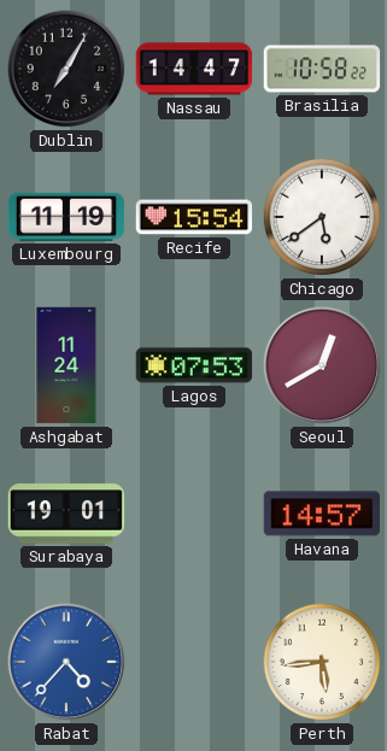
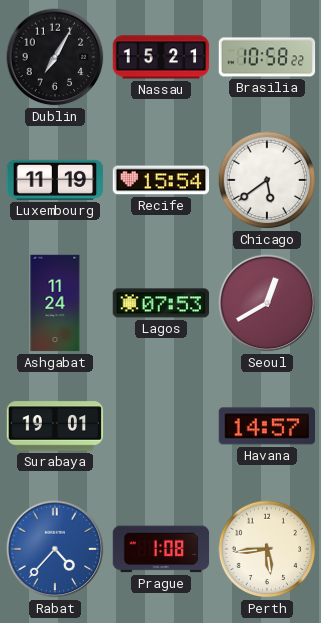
Nassau: 14:47 -> 15:21
Prague: none -> 1:08
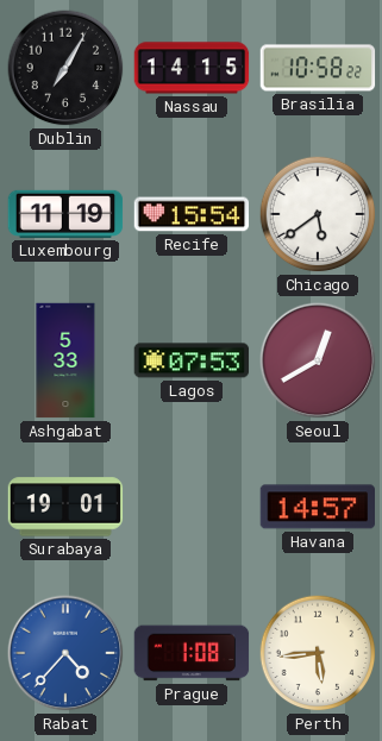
Nassau: 15:21 -> 14:15
Ashgabat: 11:24 -> 5:33
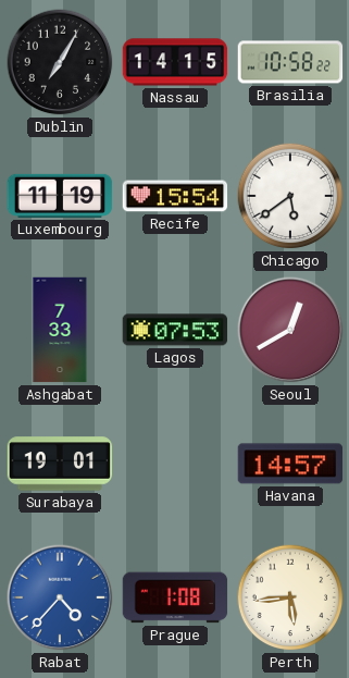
Ashgabat: 5:33 -> 7:33
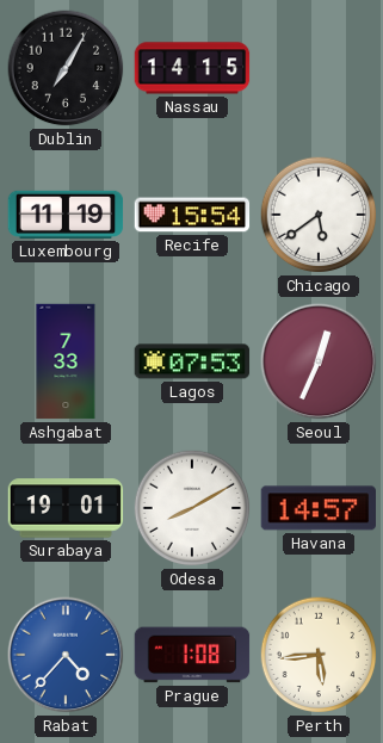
Brasilia: 10:58 -> none
Seoul: 12:40 -> 12:34
Odesa: none -> 8:10
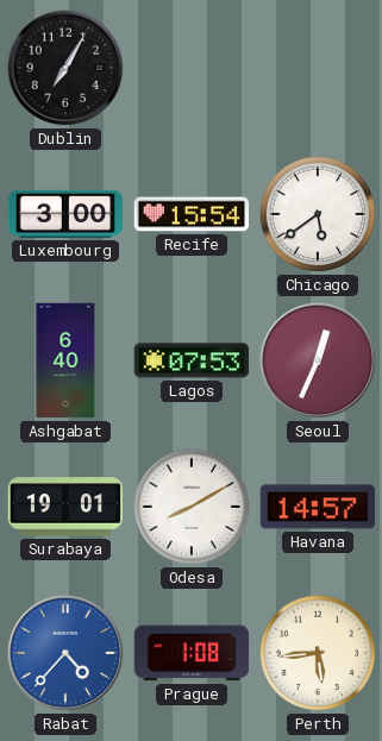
Nassau: 14:15 -> none
Luxembourg: 11:19 -> 3:00
Ashgabat: 7:33 -> 6:40
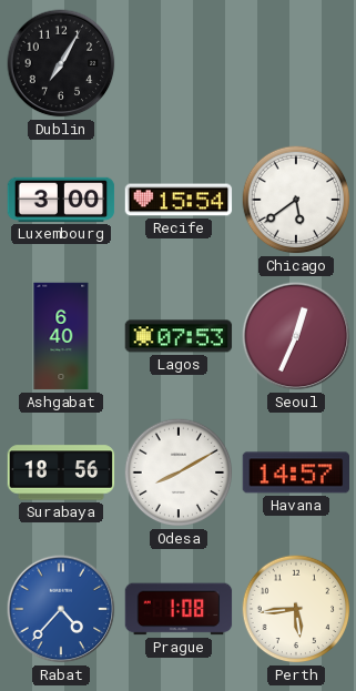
Surabaya: 19:01 -> 18:56
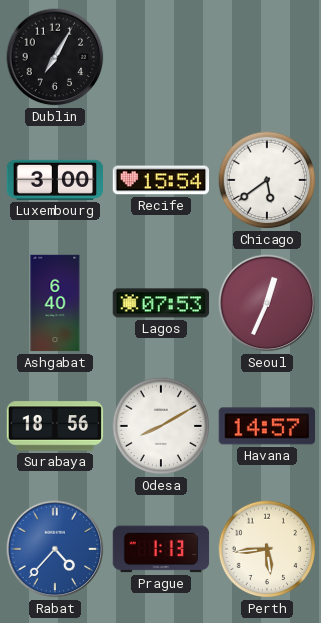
Prague: 1:08 -> 1:13
